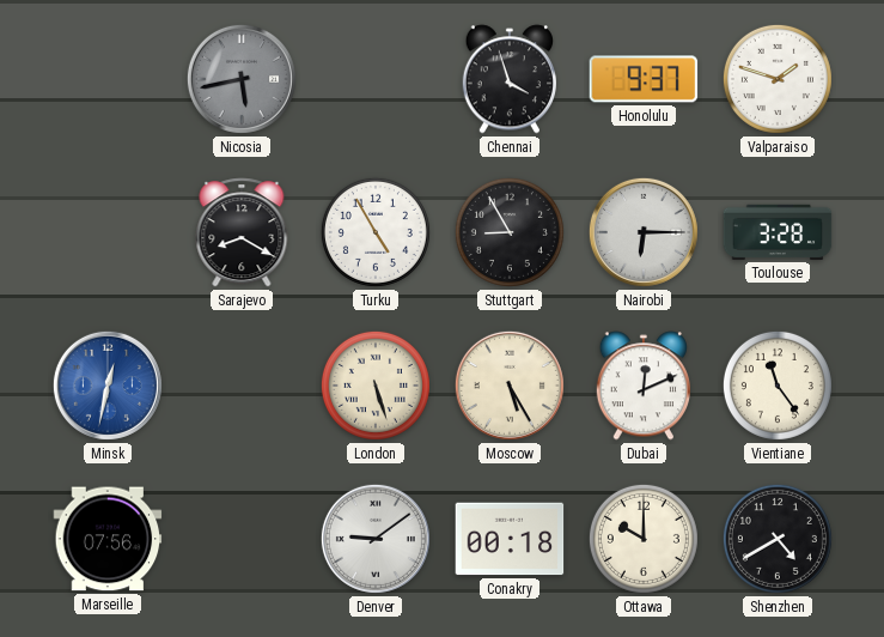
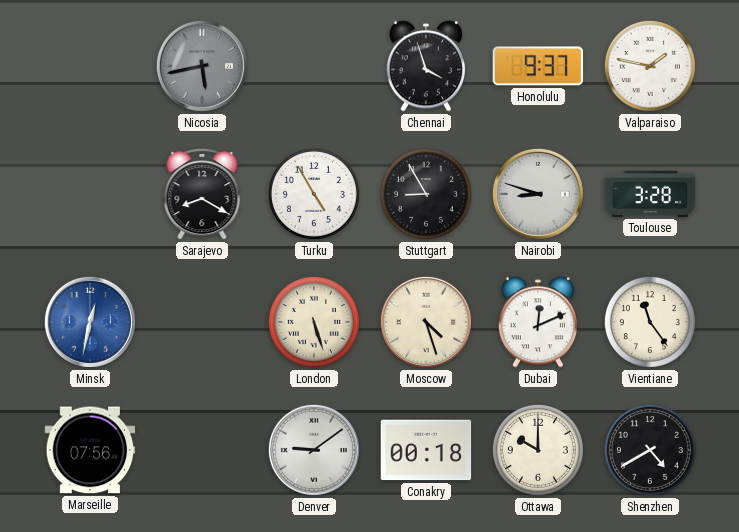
Valparaiso: 1:48 -> 1:47
Nairobi: 6:15 -> 8:48
Moscow: 5:25 -> 4:27
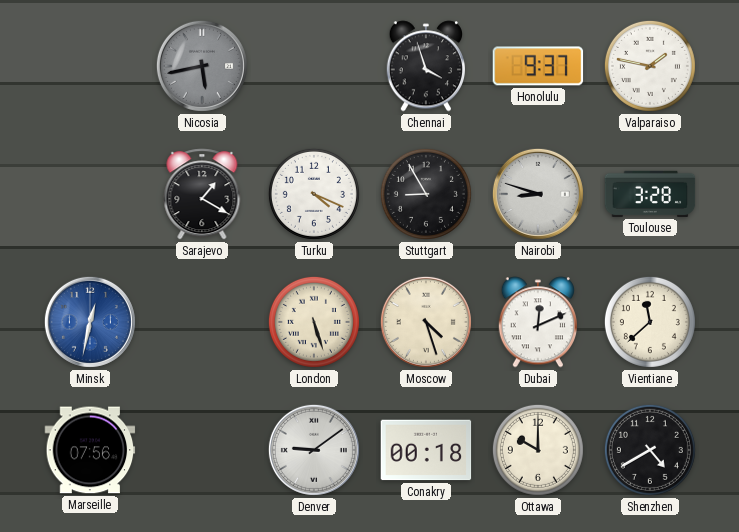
Sarajevo: 8:20 -> 1:20
Turku: 4:55 -> 4:19
Vientiane: 11:24 -> 11:38
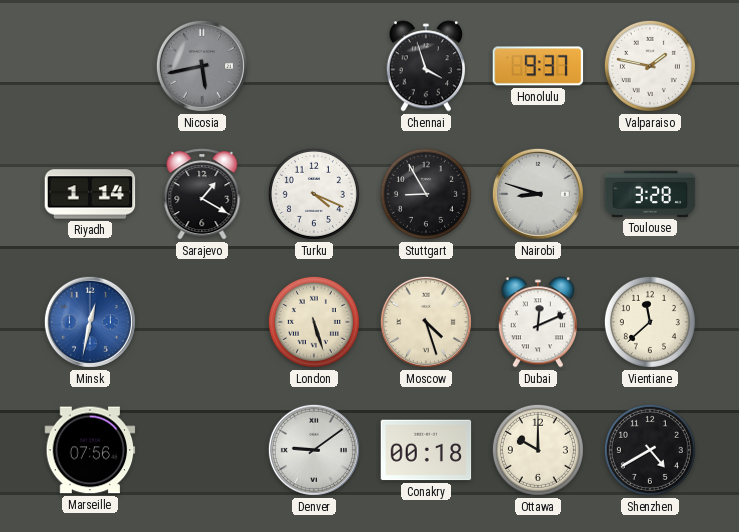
Riyadh: none -> 1:14
